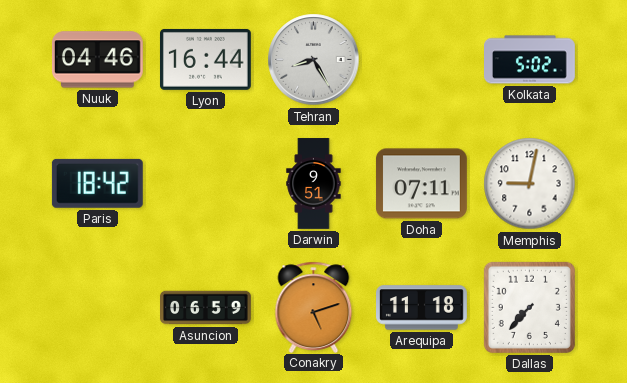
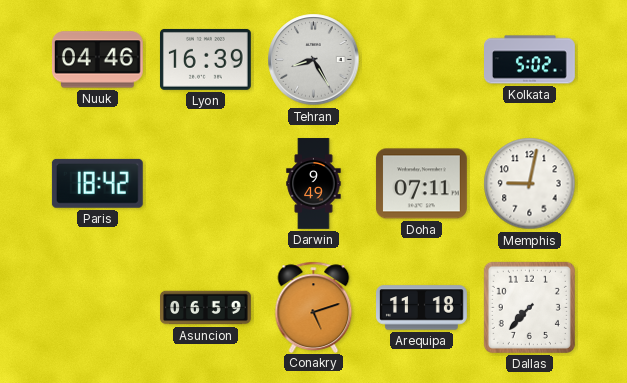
Lyon: 16:44 -> 16:39
Darwin: 9:51 -> 9:49
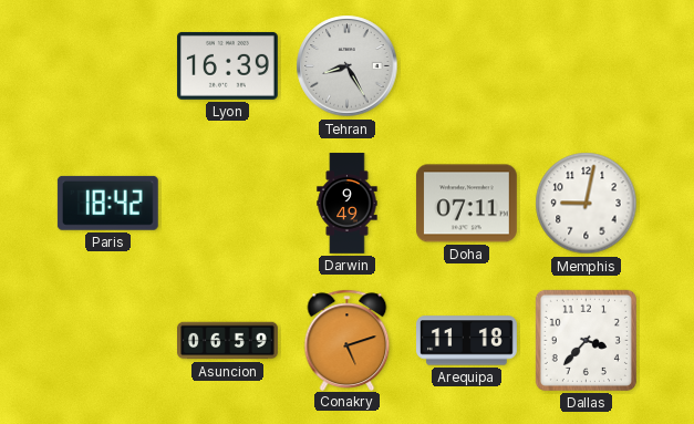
Nuuk: 04:46 -> none
Kolkata: 5:02 -> none
Dallas: 7:37 -> 3:37
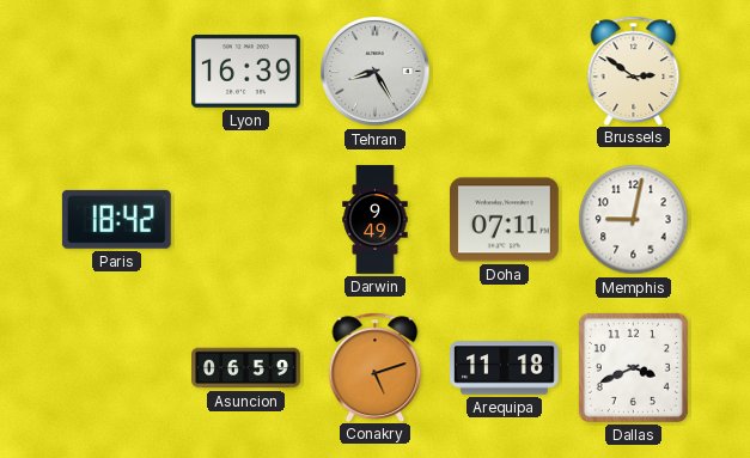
Brussels: none -> 2:51
Dallas: 3:37 -> 3:41
